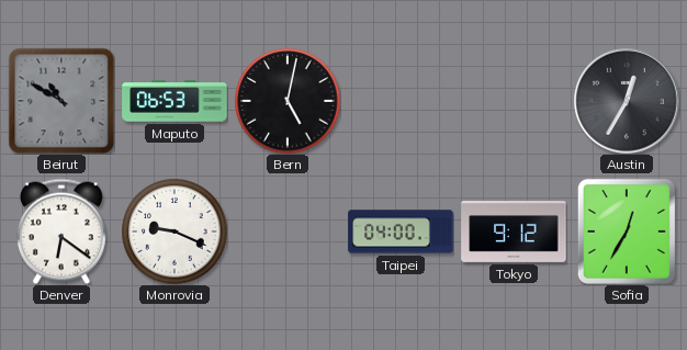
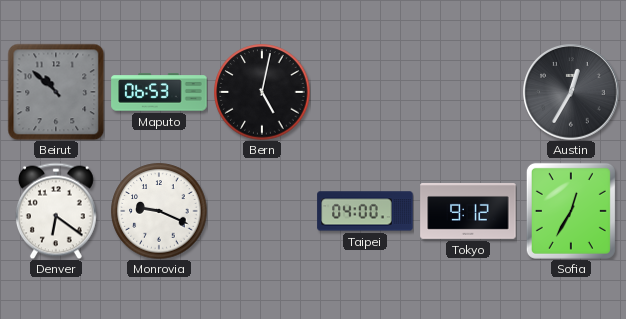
Beirut: 10:50 -> 10:52
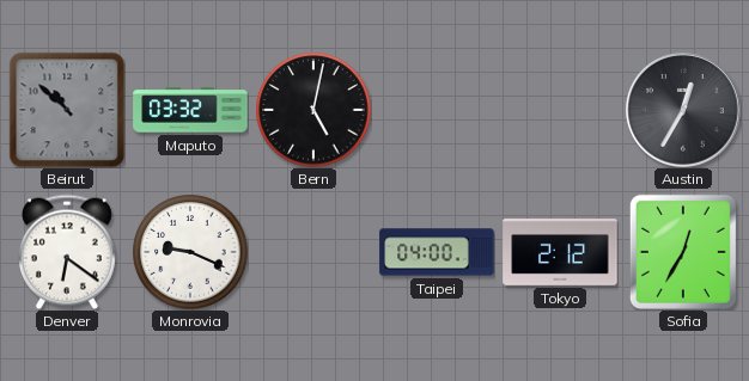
Maputo: 06:53 -> 03:32
Tokyo: 9:12 -> 2:12
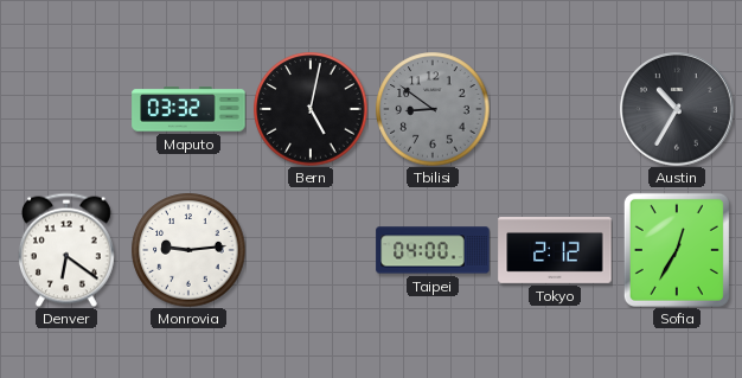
Beirut: 10:52 -> none
Tbilisi: none -> 8:51
Austin: 12:35 -> 10:35
Monrovia: 9:19 -> 9:14
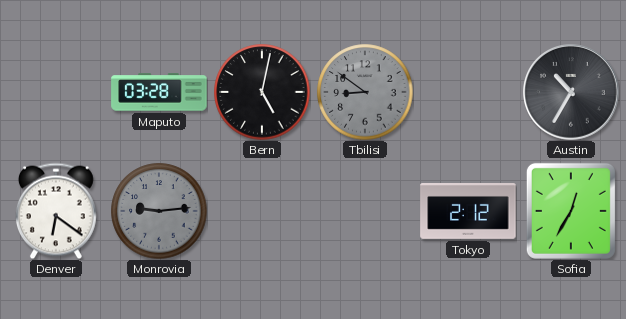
Maputo: 03:32 -> 03:28
Monrovia dial: white -> grey
Taipei: 04:00 -> none
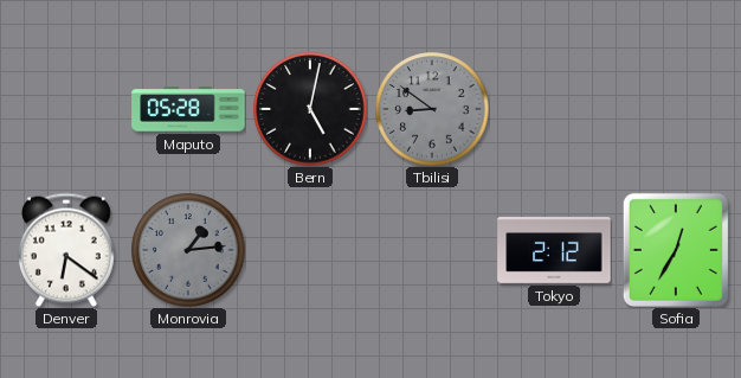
Maputo: 03:28 -> 05:28
Austin: 10:35 -> none
Monrovia: 9:14 -> 1:14
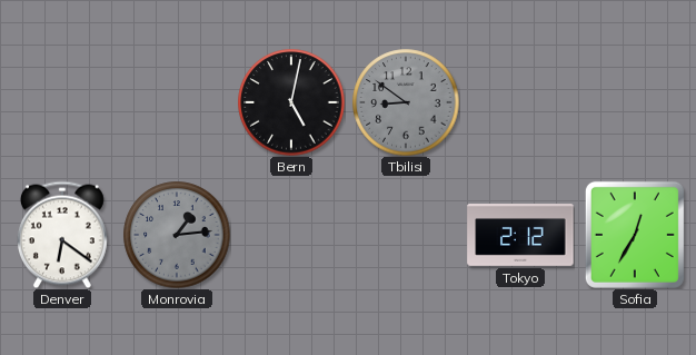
Maputo: 05:28 -> none
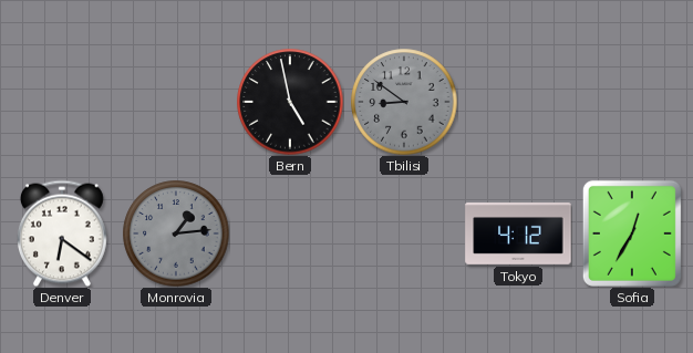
Bern: 5:02 -> 4:58
Tokyo: 2:12 -> 4:12
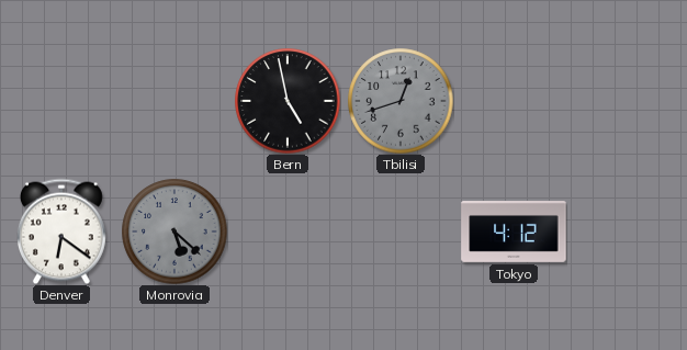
Tbilisi: 8:51 -> 12:42
Monrovia: 1:14 -> 5:22
Sofia: 12:35 -> none
